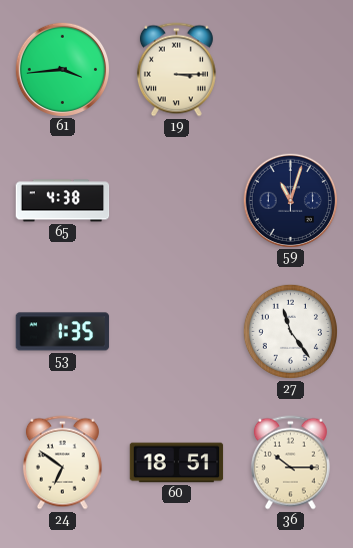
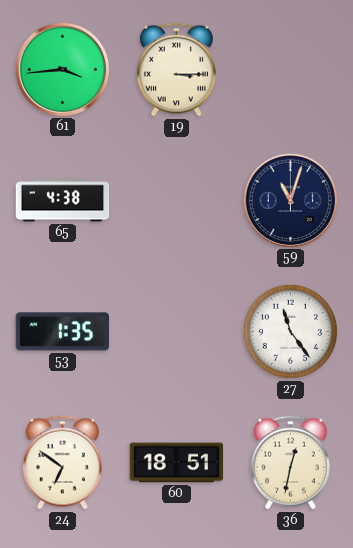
36: 10:15 -> 12:32
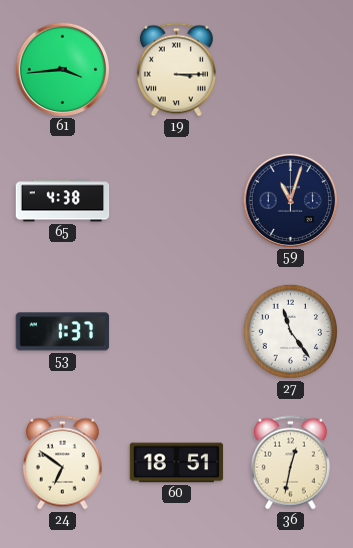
53: 1:35 -> 1:37
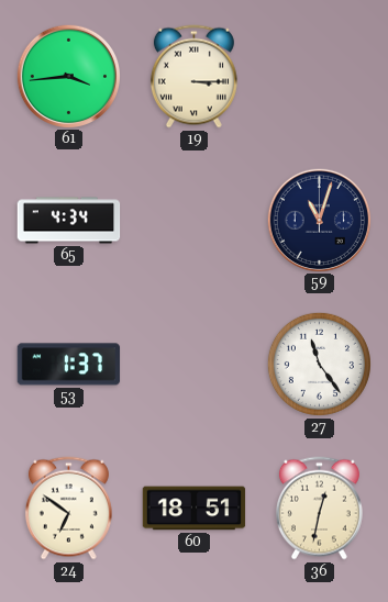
65: 4:38 -> 4:34
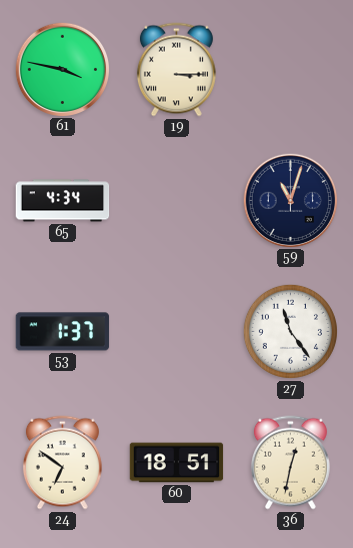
61: 3:44 -> 3:47
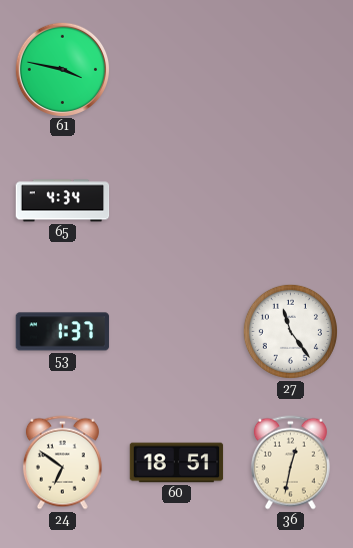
19: 3:15 -> none
59: 11:03 -> none
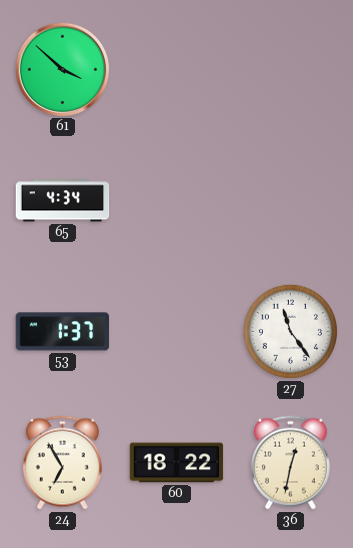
61: 3:47 -> 3:52
24: 6:51 -> 6:55
60: 18:51 -> 18:22
